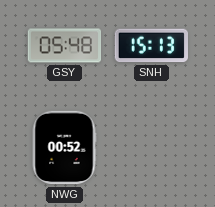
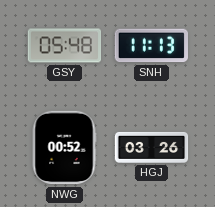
SNH: 15:13 -> 11:13
HGJ: none -> 03:26
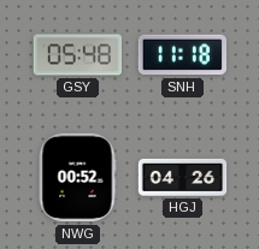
SNH: 11:13 -> 11:18
HGJ: 03:26 -> 04:26
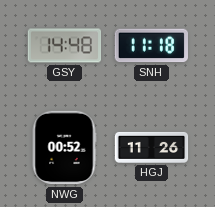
GSY: 05:48 -> 14:48
HGJ: 04:26 -> 11:26
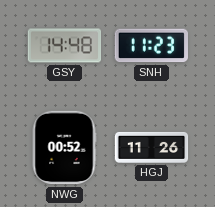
SNH: 11:18 -> 11:23
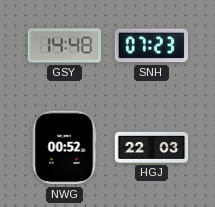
SNH: 11:23 -> 07:23
HGJ: 11:26 -> 22:03
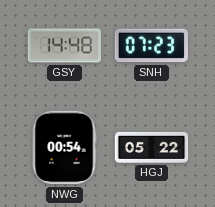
NWG: 00:52 -> 00:54
HGJ: 22:03 -> 05:22
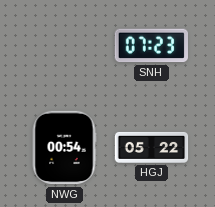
GSY: 14:48 -> none
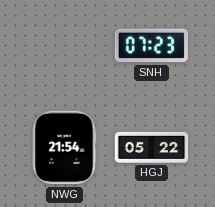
NWG: 00:54 -> 21:54
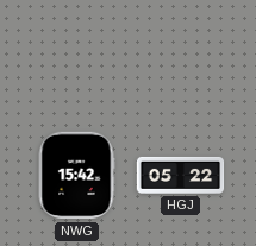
SNH: 07:23 -> none
NWG: 21:54 -> 15:42
